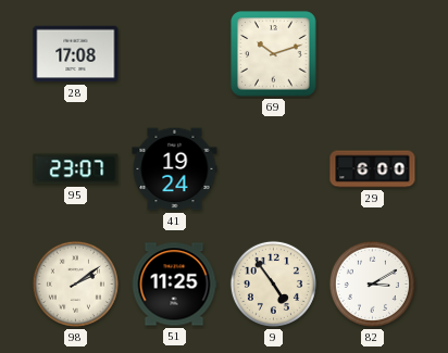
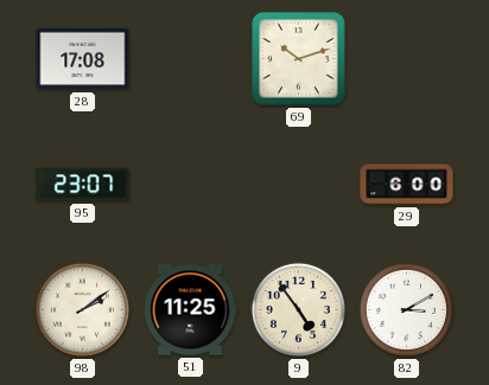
41: 19:24 -> none
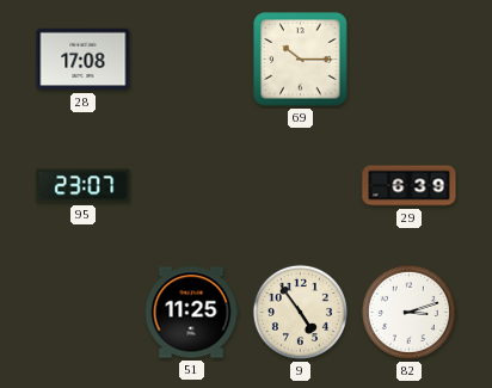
69: 10:12 -> 10:15
29: 6:00 -> 6:39
98: 2:09 -> none
82: 3:10 -> 3:12
